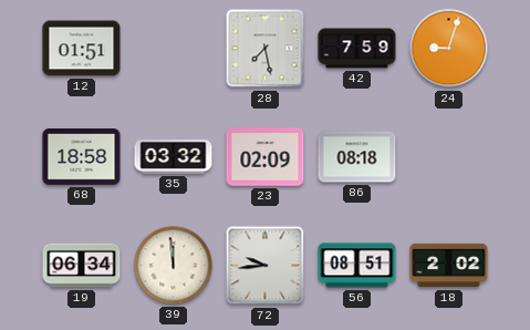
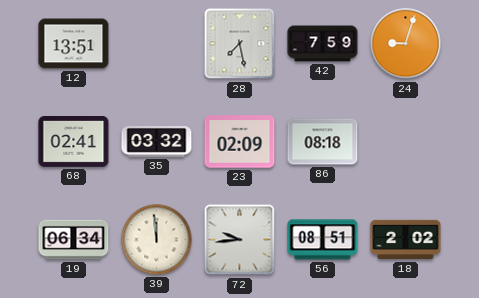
12: 01:51 -> 13:51
68: 18:58 -> 02:41
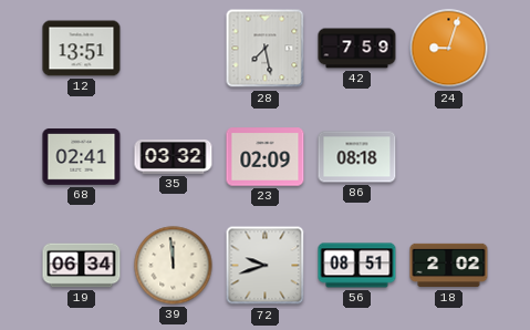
72: 9:44 -> 9:42
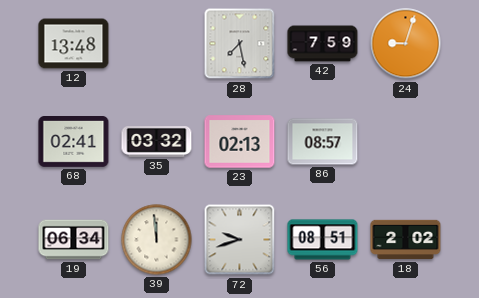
12: 13:51 -> 13:48
23: 02:09 -> 02:13
86: 08:18 -> 08:57
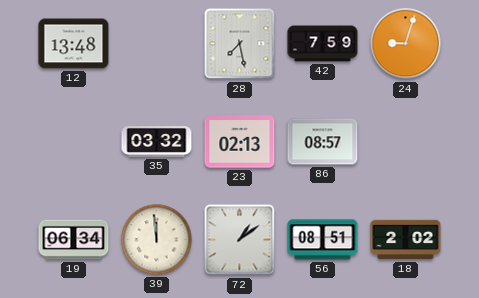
68: 02:41 -> none
72: 9:42 -> 1:09
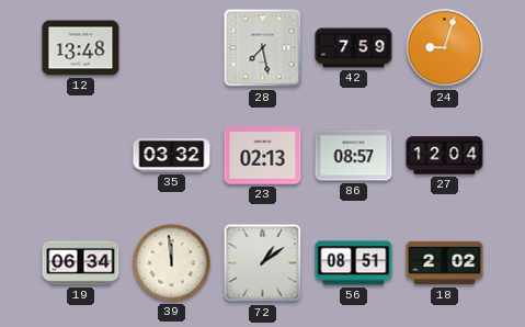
27: none -> 12:04
